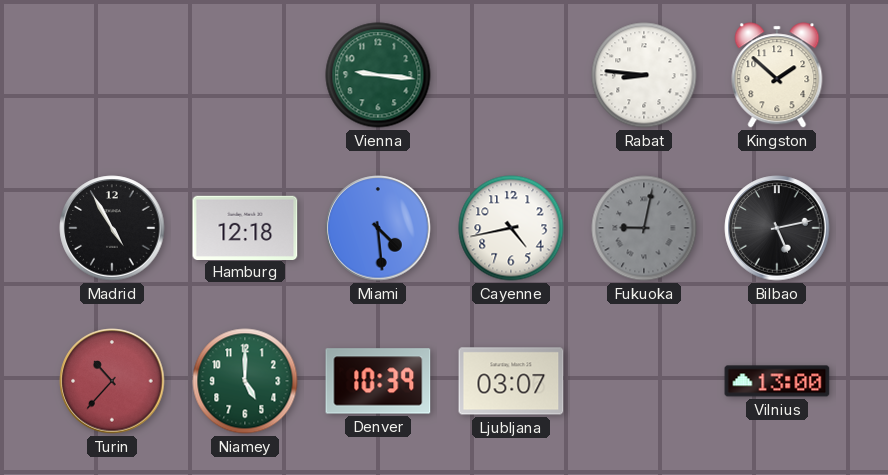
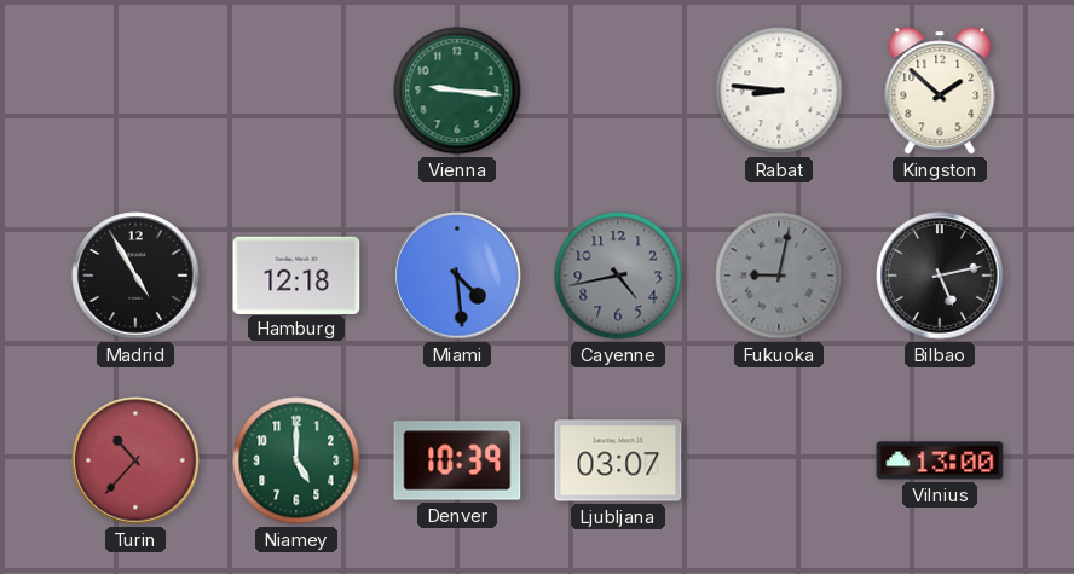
Cayenne dial: white -> grey
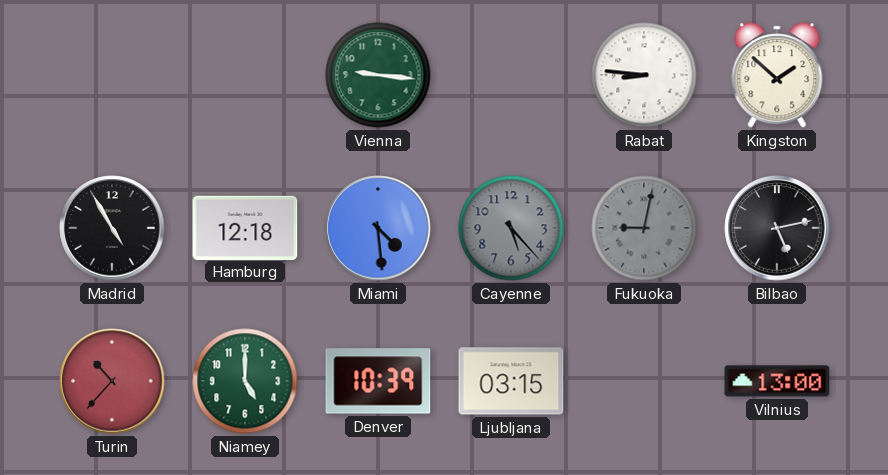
Cayenne: 4:43 -> 5:23
Ljubljana: 03:07 -> 03:15
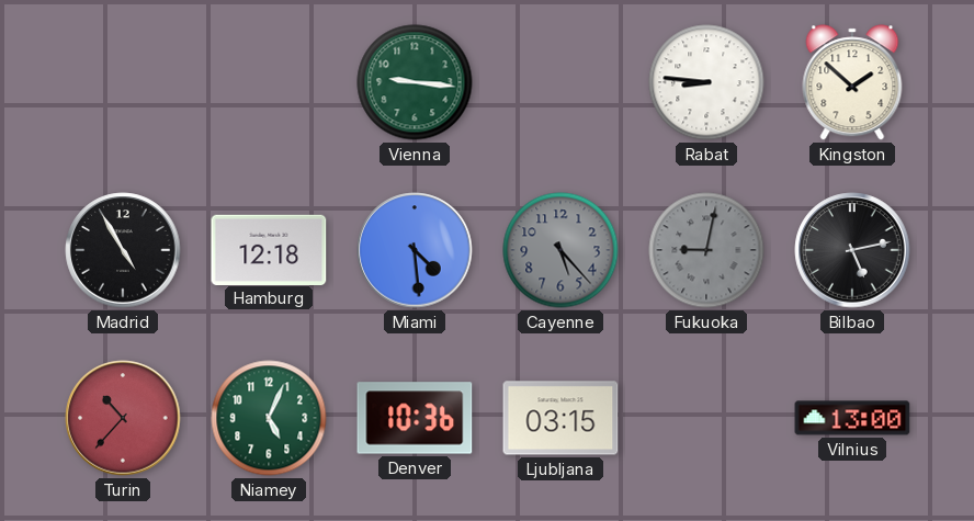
Niamey: 5:00 -> 5:04
Denver: 10:39 -> 10:36
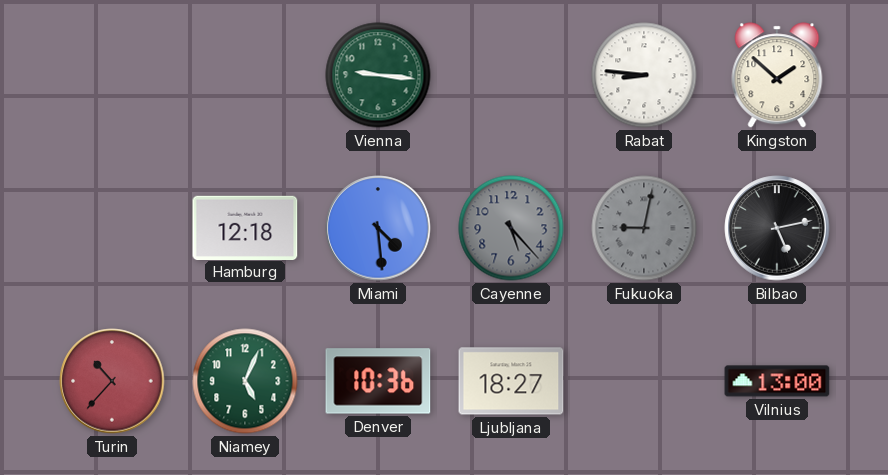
Madrid: 4:55 -> none
Ljubljana: 03:15 -> 18:27
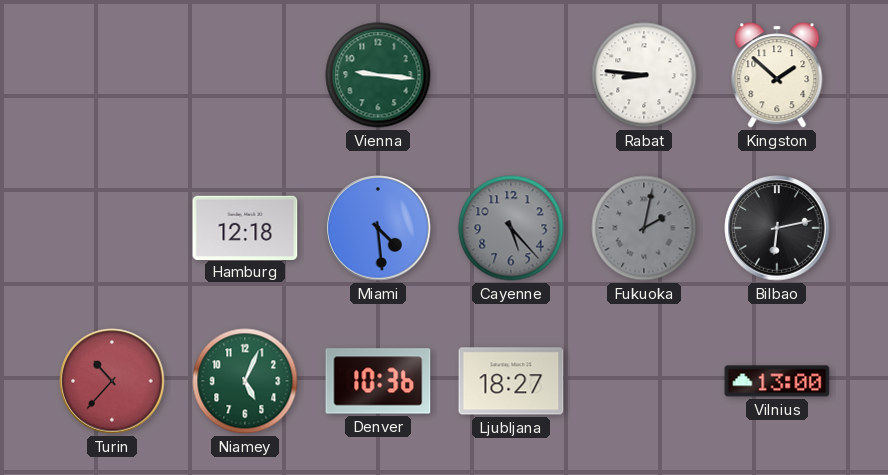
Fukuoka: 9:02 -> 2:02
Bilbao: 5:13 -> 6:13
